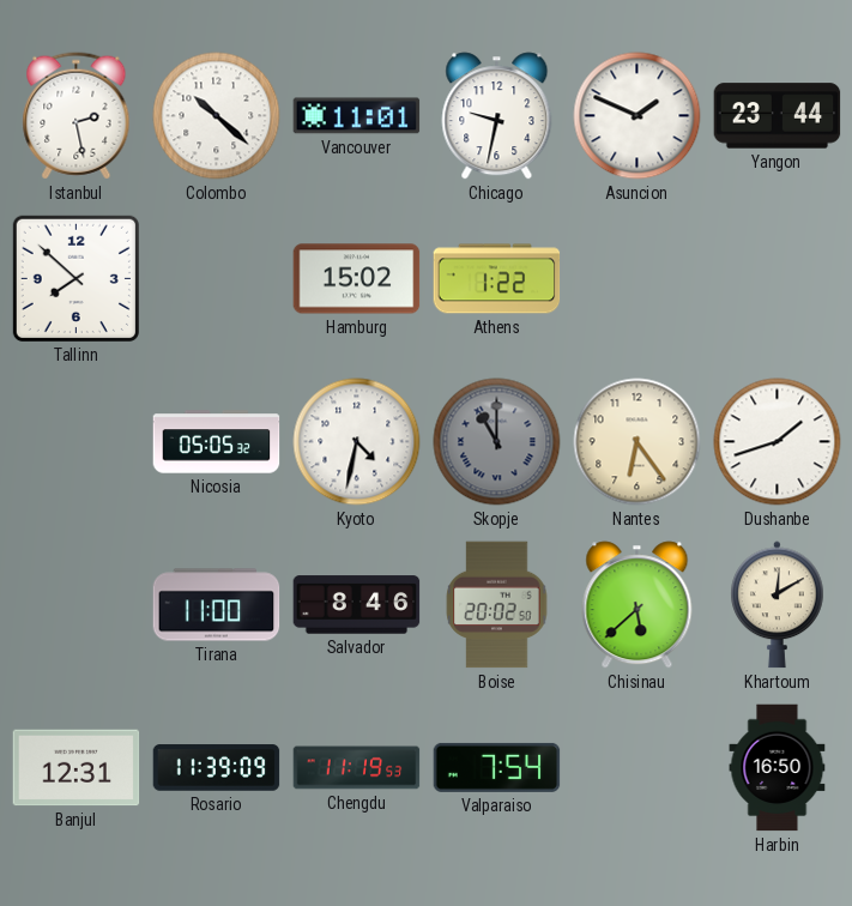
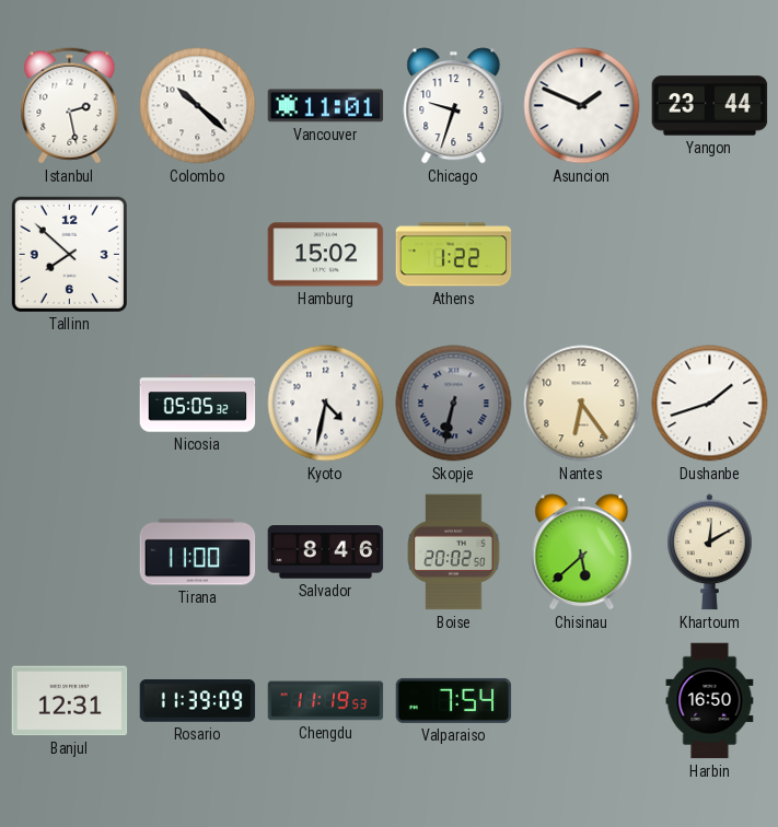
Chicago: 9:32 -> 9:33
Skopje: 11:00 -> 6:32
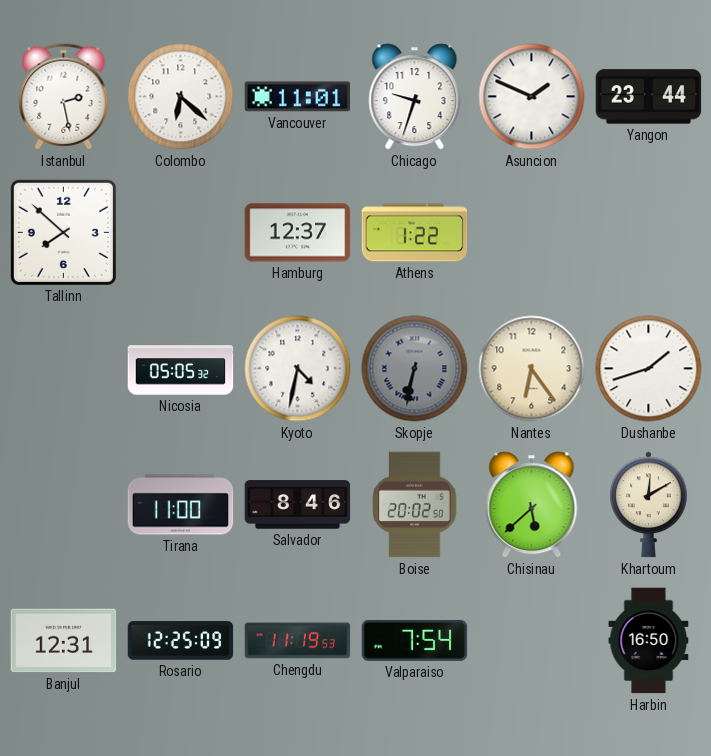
Colombo: 10:22 -> 6:22
Hamburg: 15:02 -> 12:37
Rosario: 11:39 -> 12:25
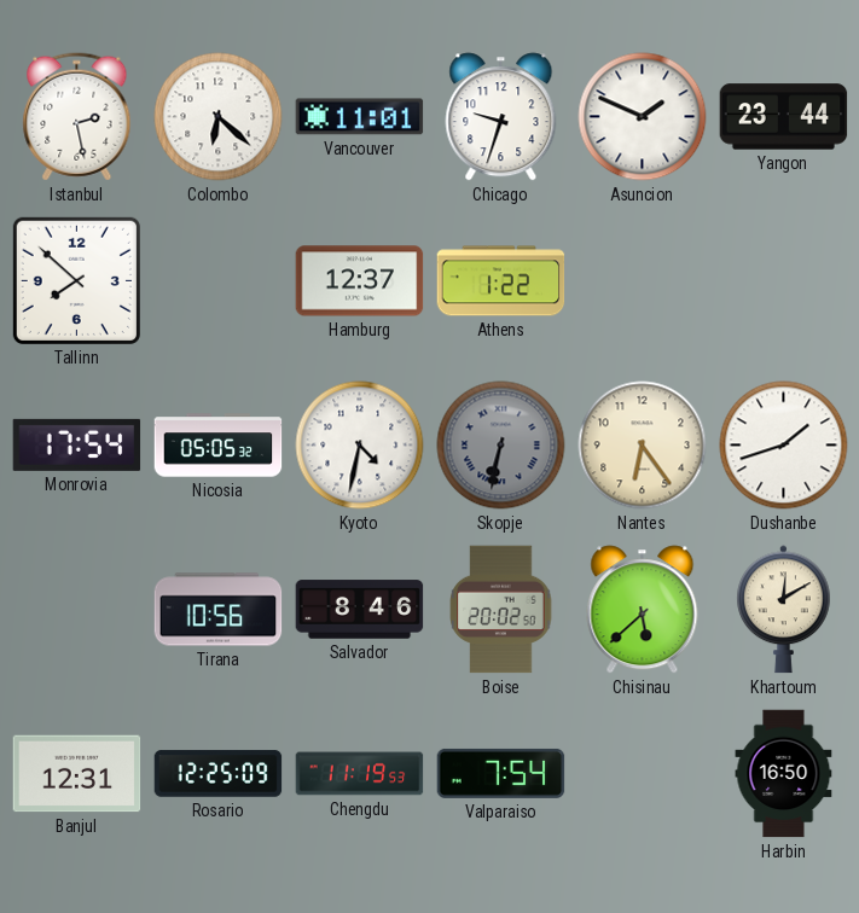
Monrovia: none -> 17:54
Tirana: 11:00 -> 10:56
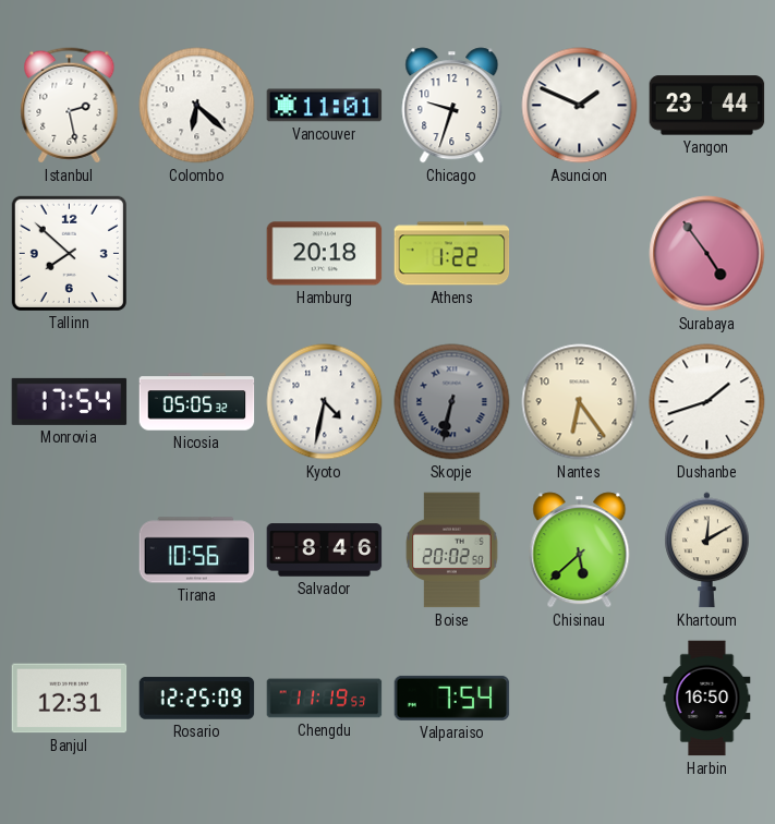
Hamburg: 12:37 -> 20:18
Surabaya: none -> 4:54
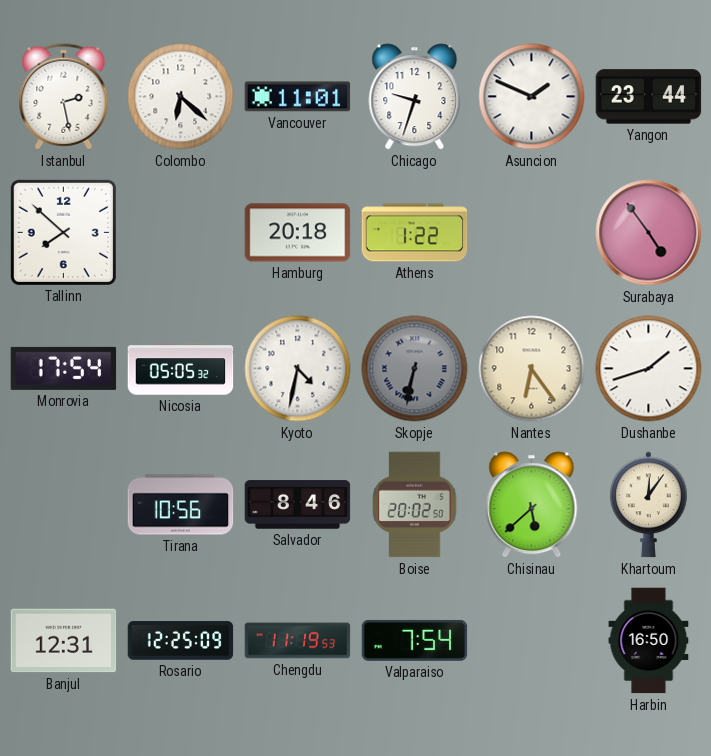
Khartoum: 12:10 -> 12:06
